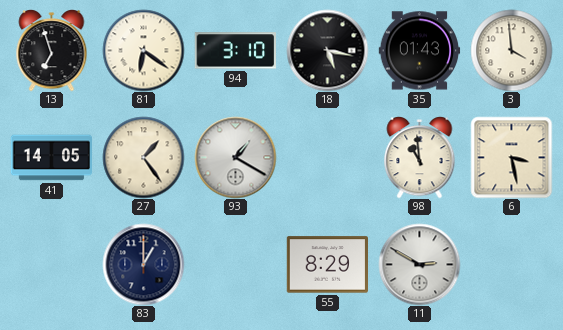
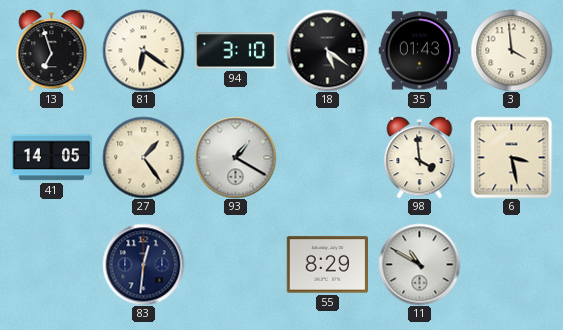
18: 5:17 -> 5:21
98: 10:59 -> 3:59
83: 1:00 -> 12:31
11: 2:50 -> 10:50
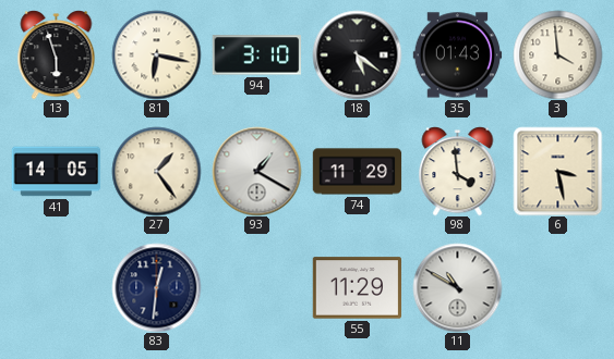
13: 6:57 -> 5:57
81: 6:21 -> 6:17
74: none -> 11:29
55: 8:29 -> 11:29
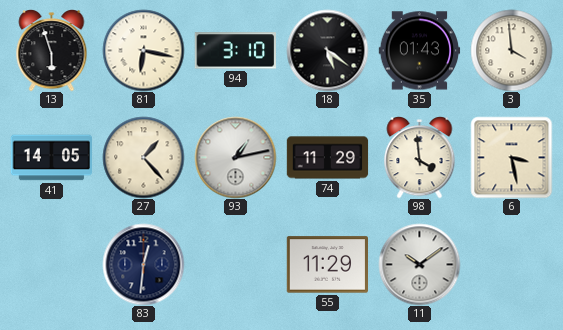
27: 1:24 -> 1:23
93: 1:20 -> 1:13
11: 10:50 -> 10:09
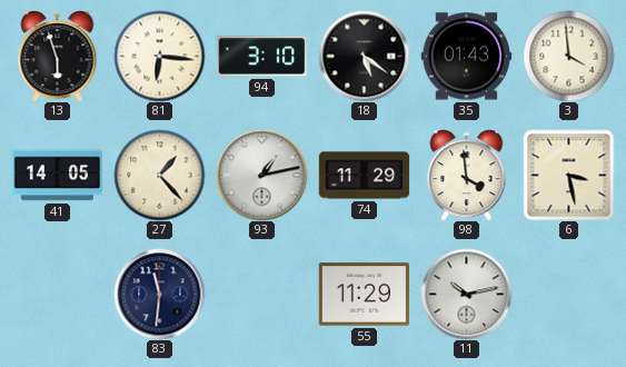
81: 6:17 -> 6:16
83: 12:31 -> 11:31
11: 10:09 -> 10:13
